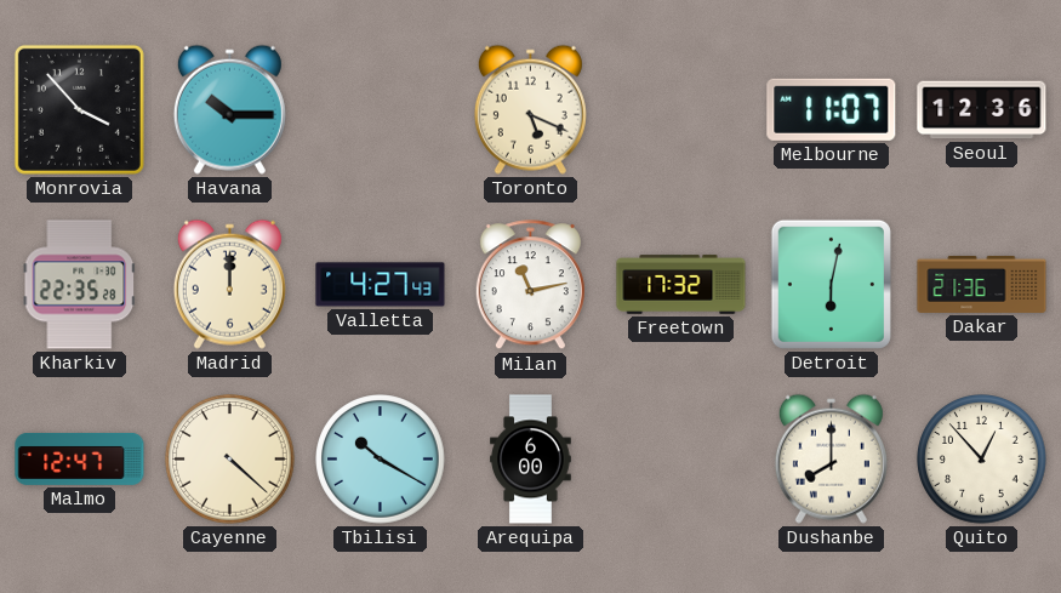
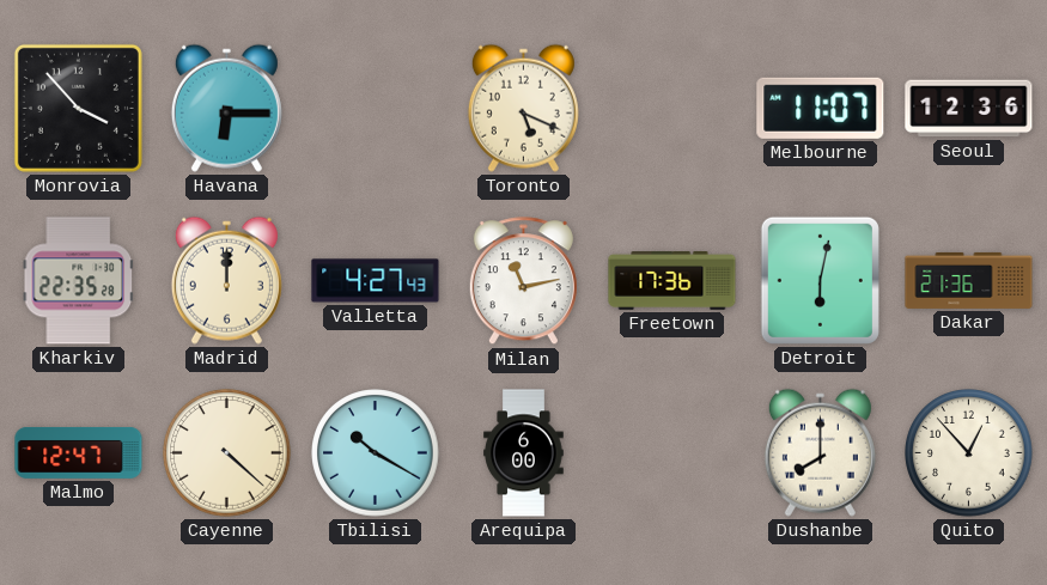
Havana: 10:15 -> 6:15
Freetown: 17:32 -> 17:36
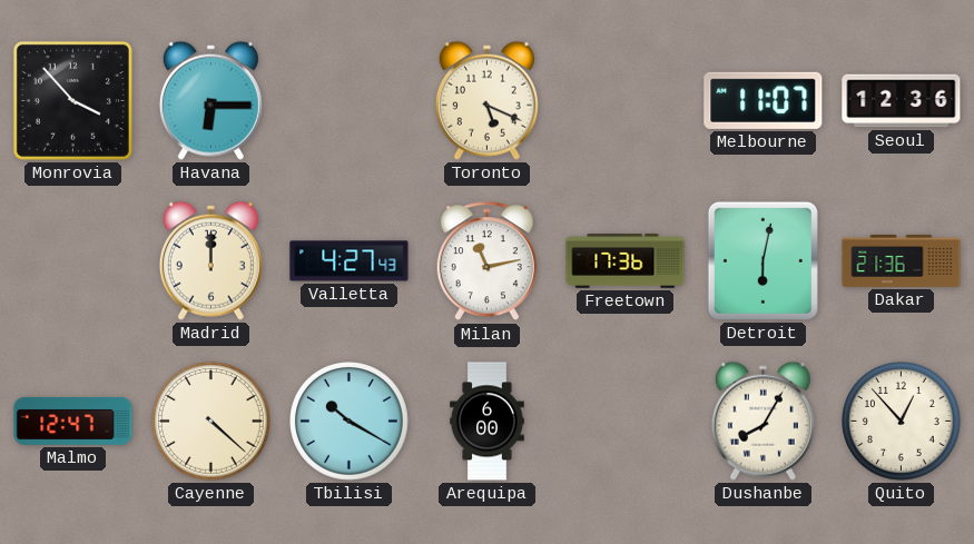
Kharkiv: 22:35 -> none
Dushanbe: 8:00 -> 8:05
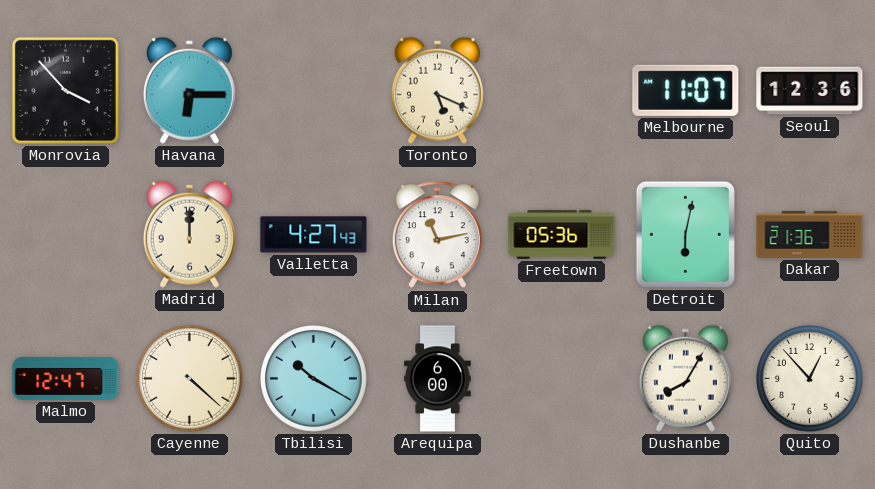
Freetown: 17:36 -> 05:36
